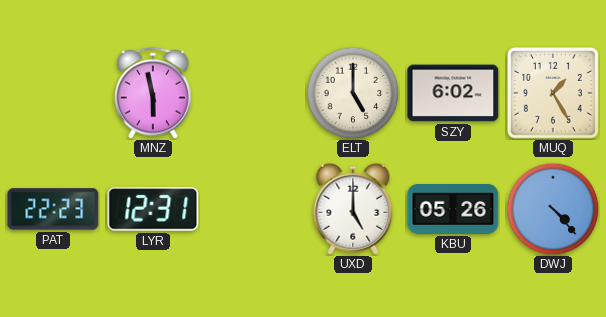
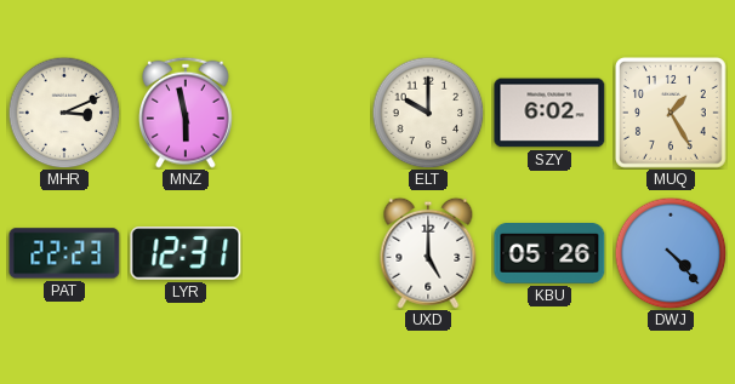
MHR: none -> 3:11
ELT: 5:00 -> 10:00
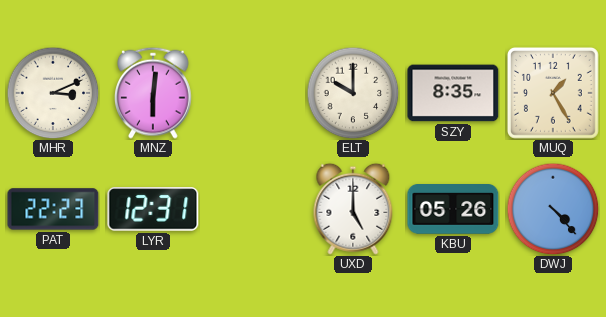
MNZ: 5:58 -> 6:01
SZY: 6:02 -> 8:35
